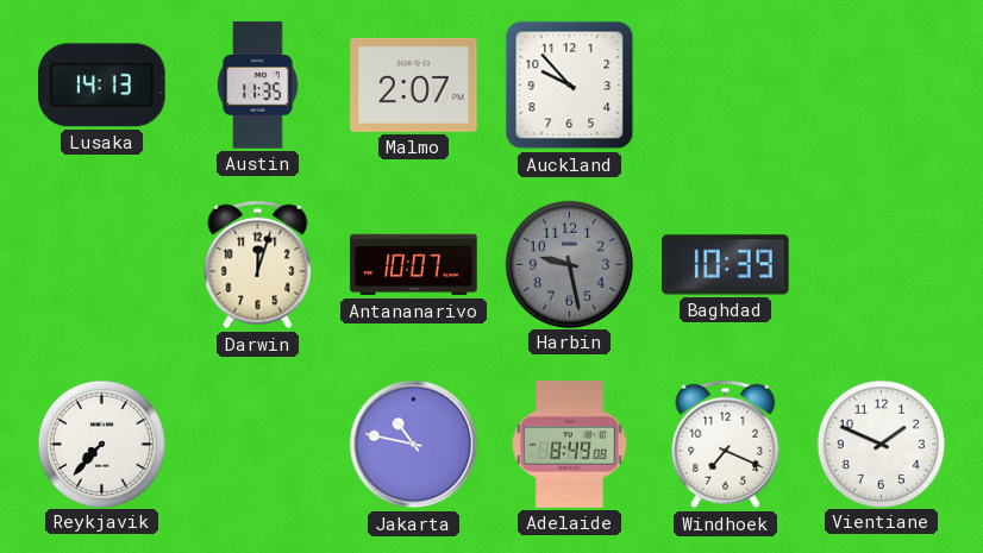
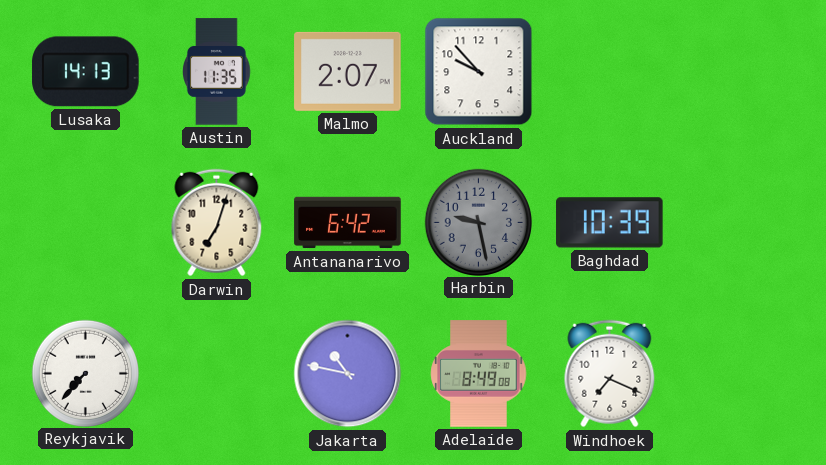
Darwin: 12:03 -> 7:03
Antananarivo: 10:07 -> 6:42
Vientiane: 1:49 -> none
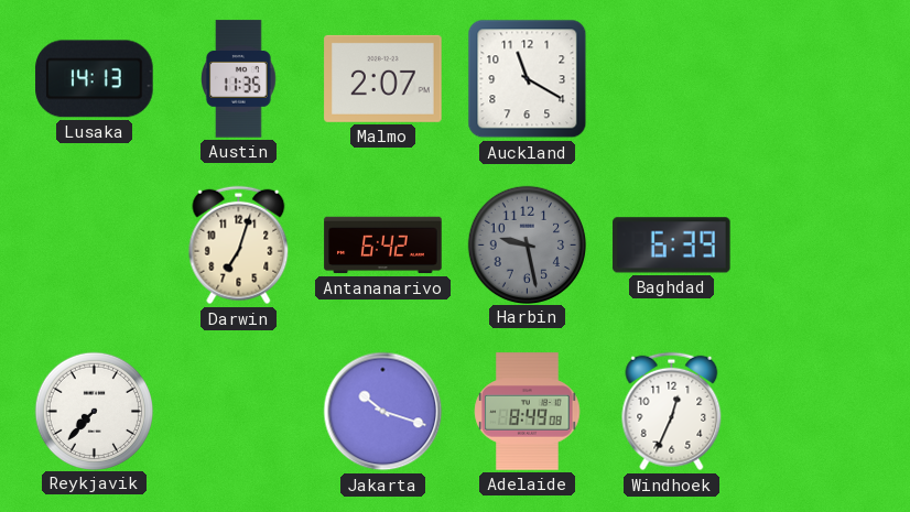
Auckland: 9:53 -> 11:20
Baghdad: 10:39 -> 6:39
Jakarta: 10:47 -> 10:18
Windhoek: 7:19 -> 12:34
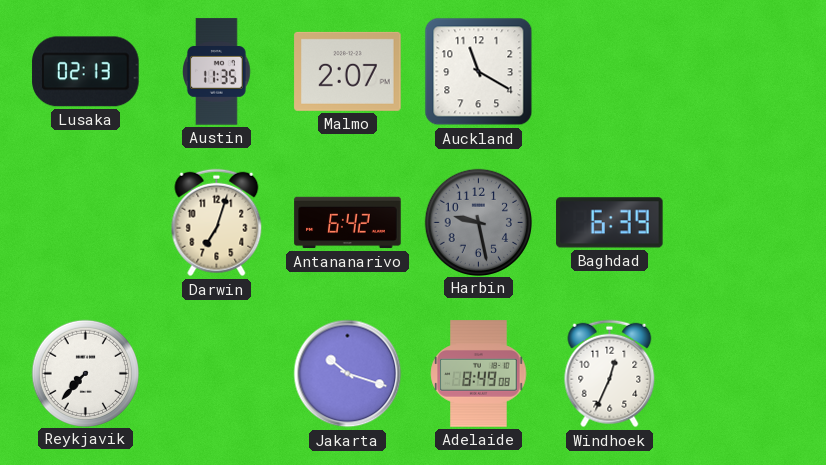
Lusaka: 14:13 -> 02:13
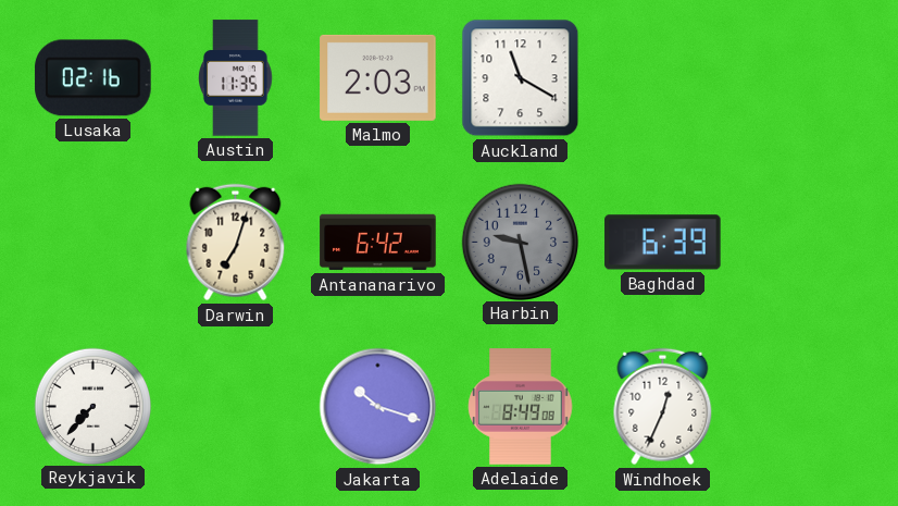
Lusaka: 02:13 -> 02:16
Malmo: 2:07 -> 2:03
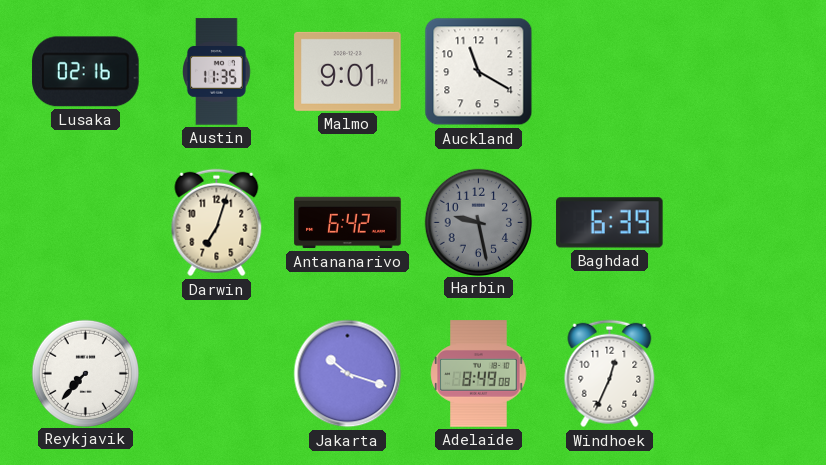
Malmo: 2:03 -> 9:01
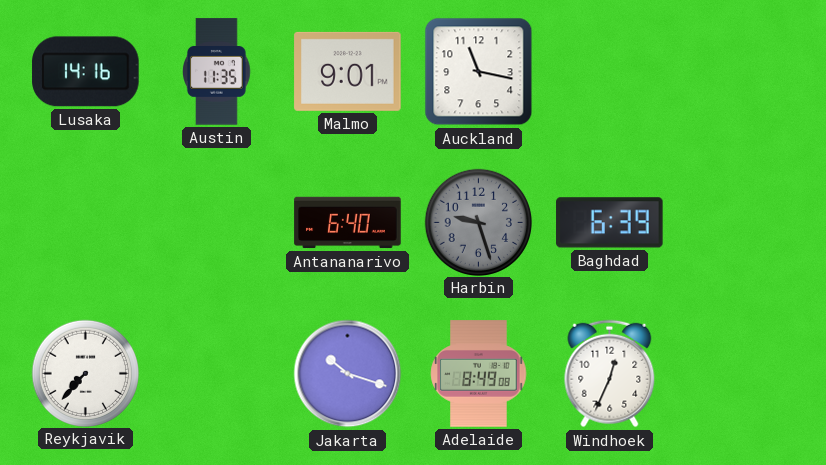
Lusaka: 02:16 -> 14:16
Auckland: 11:20 -> 11:17
Darwin: 7:03 -> none
Antananarivo: 6:42 -> 6:40
Harbin: 9:28 -> 9:27
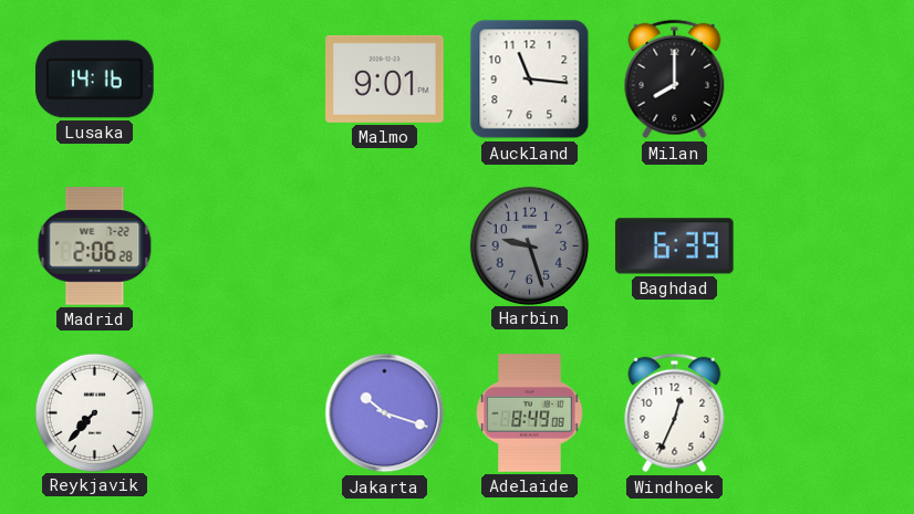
Austin: 11:35 -> none
Auckland: 11:17 -> 11:16
Milan: none -> 8:00
Madrid: none -> 2:06
Antananarivo: 6:40 -> none
